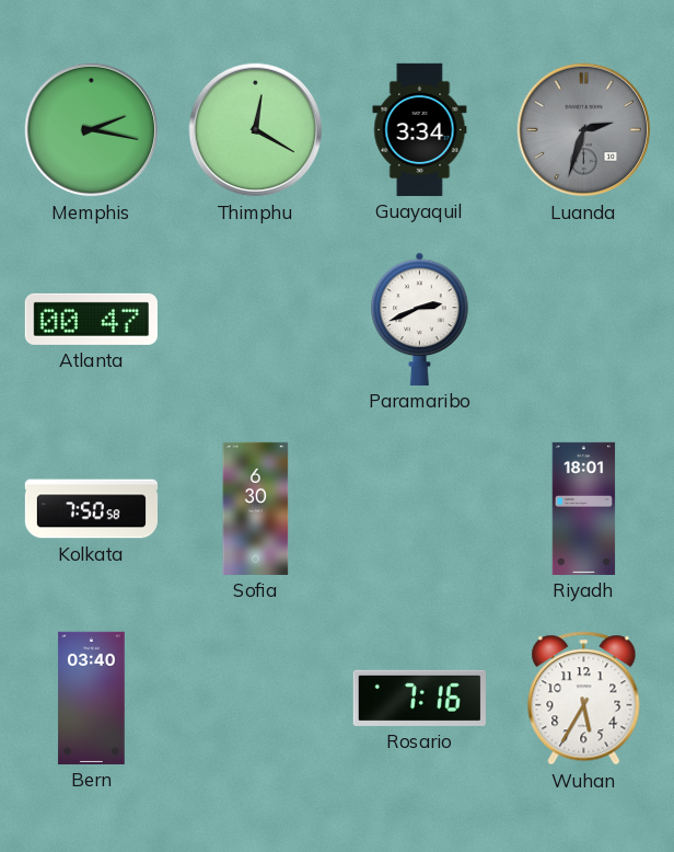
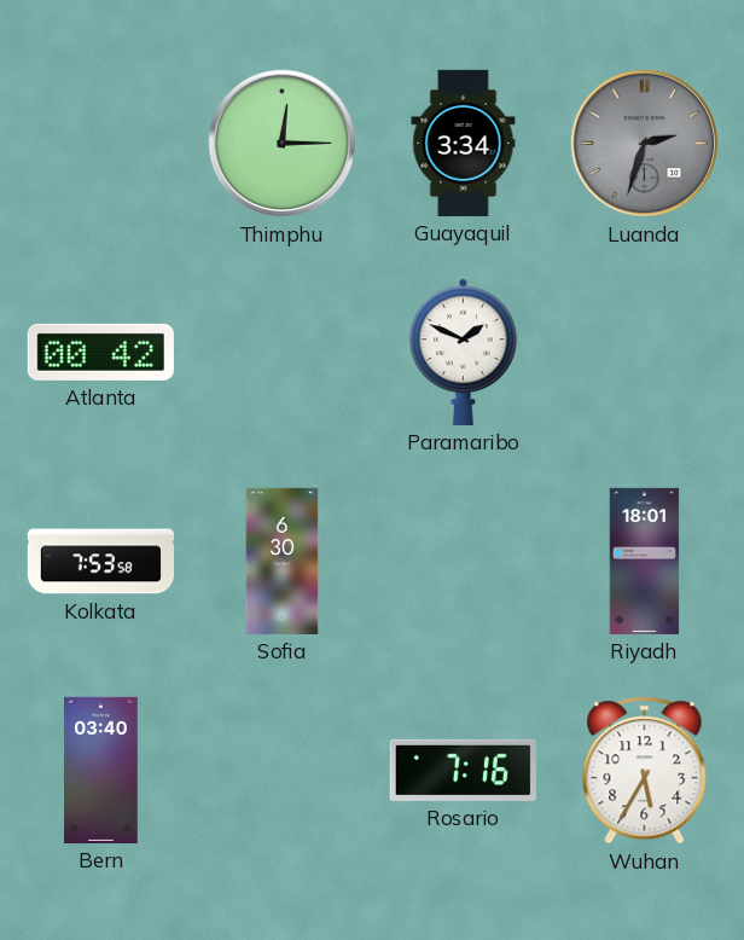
Memphis: 2:17 -> none
Thimphu: 12:20 -> 12:15
Atlanta: 00:47 -> 00:42
Paramaribo: 2:41 -> 1:49
Kolkata: 7:50 -> 7:53
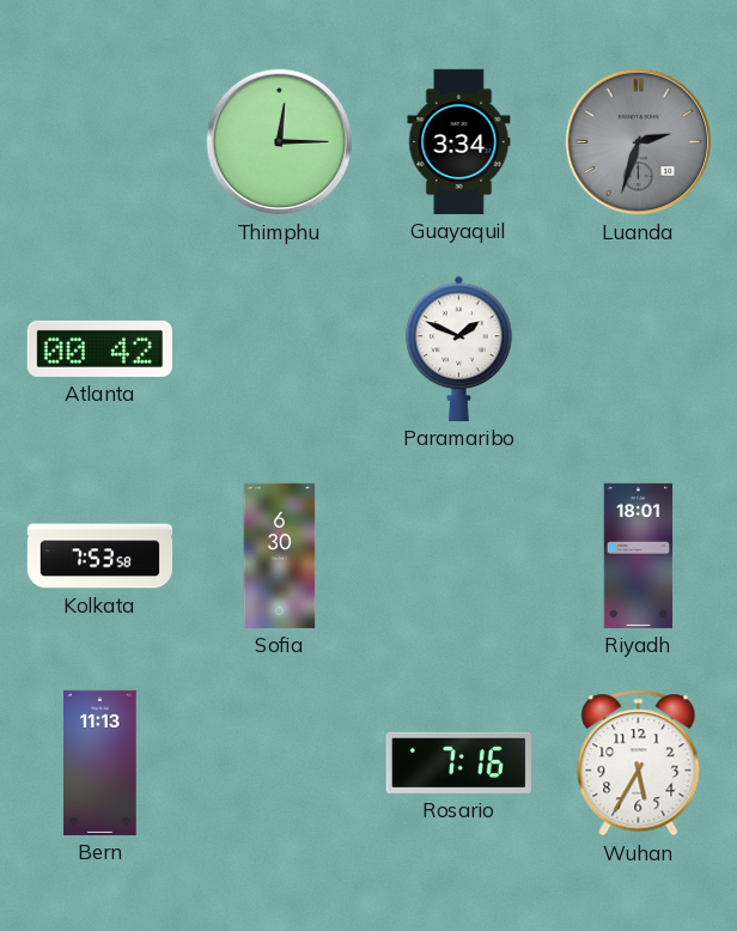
Bern: 03:40 -> 11:13
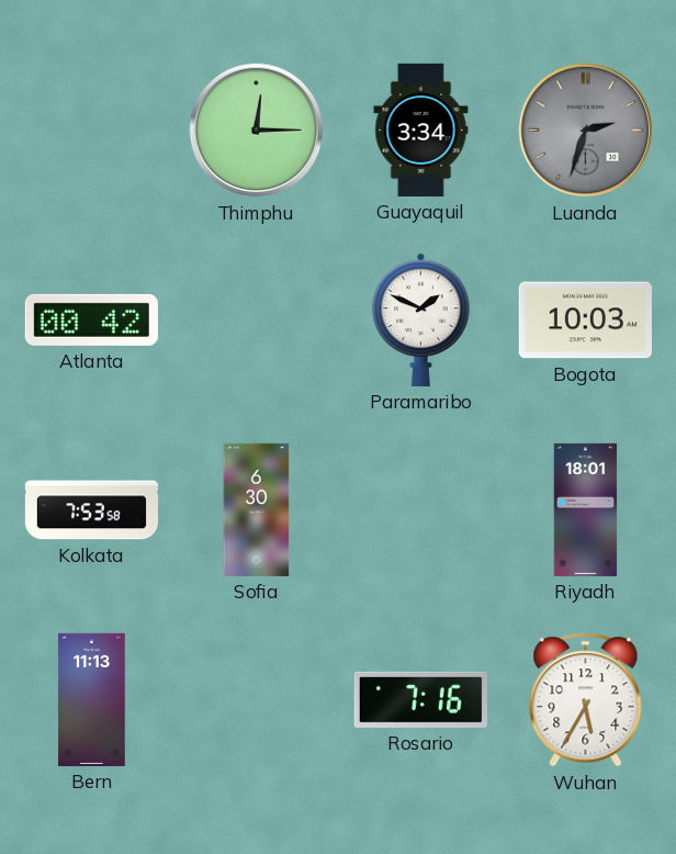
Bogota: none -> 10:03
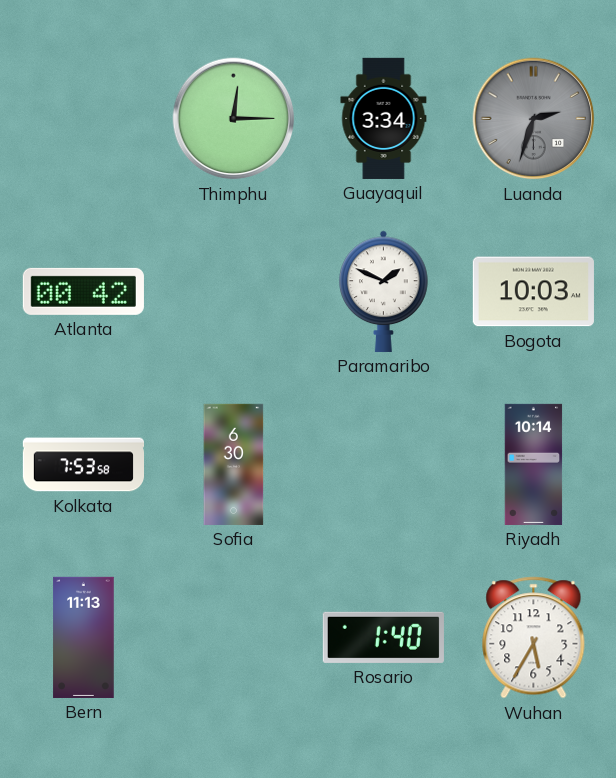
Riyadh: 18:01 -> 10:14
Rosario: 7:16 -> 1:40
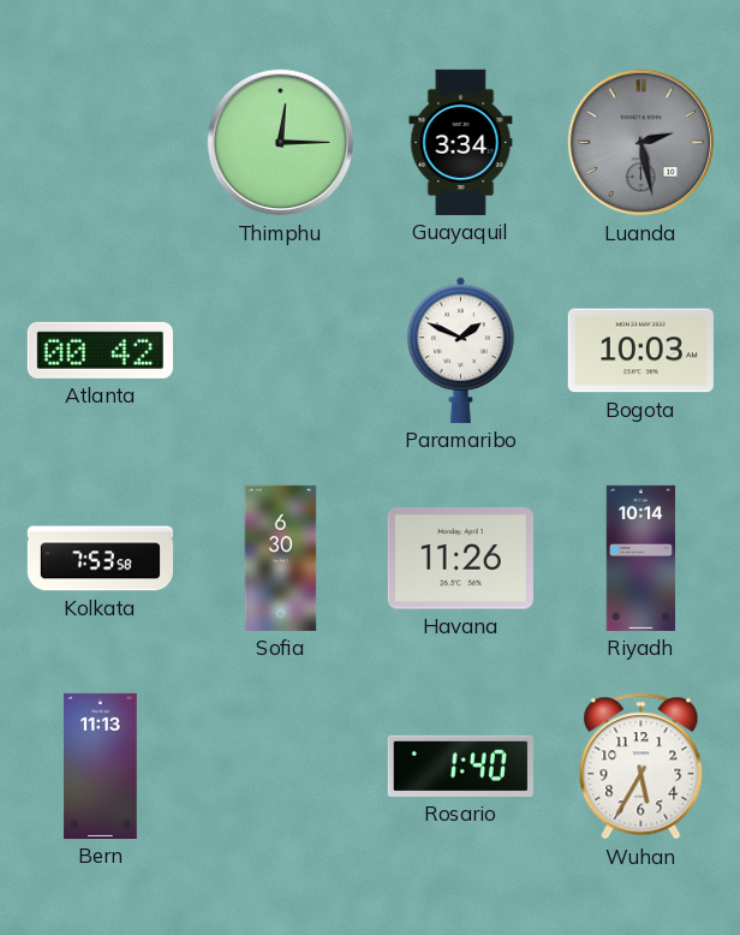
Luanda: 2:33 -> 2:28
Havana: none -> 11:26
